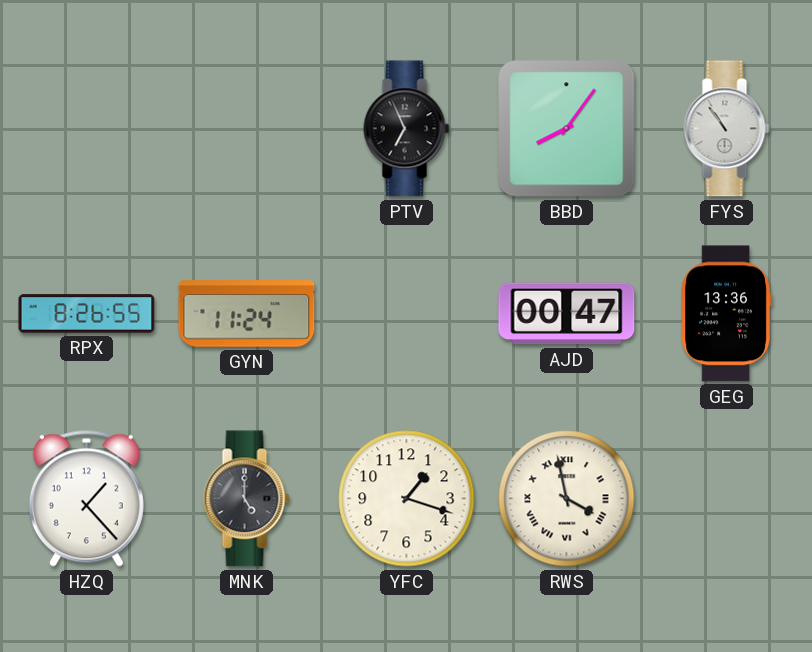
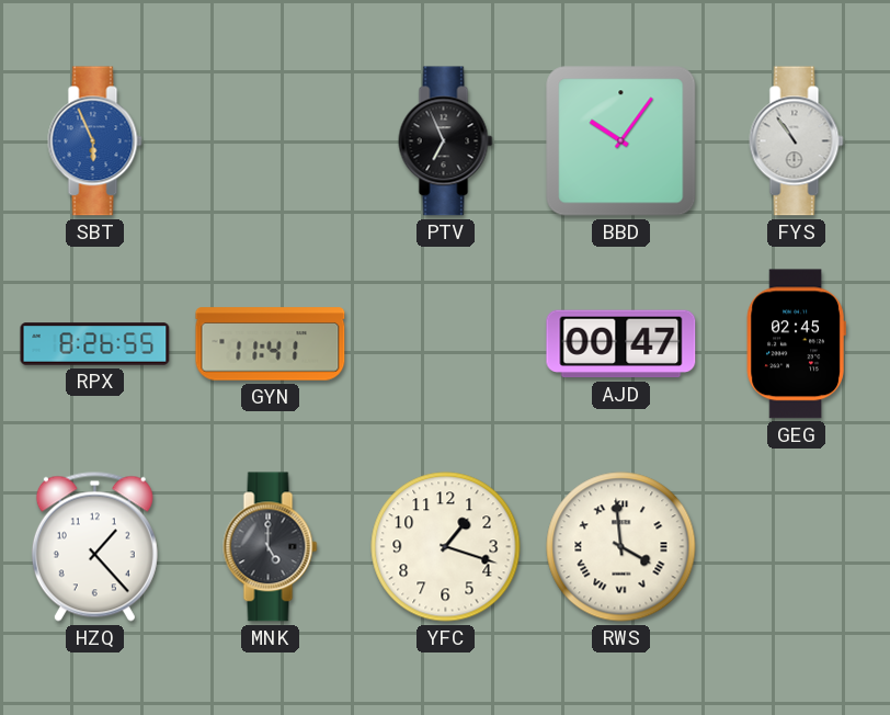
SBT: none -> 5:56
BBD: 8:06 -> 10:06
GYN: 11:24 -> 11:41
GEG: 13:36 -> 02:45
RWS: 3:58 -> 3:59
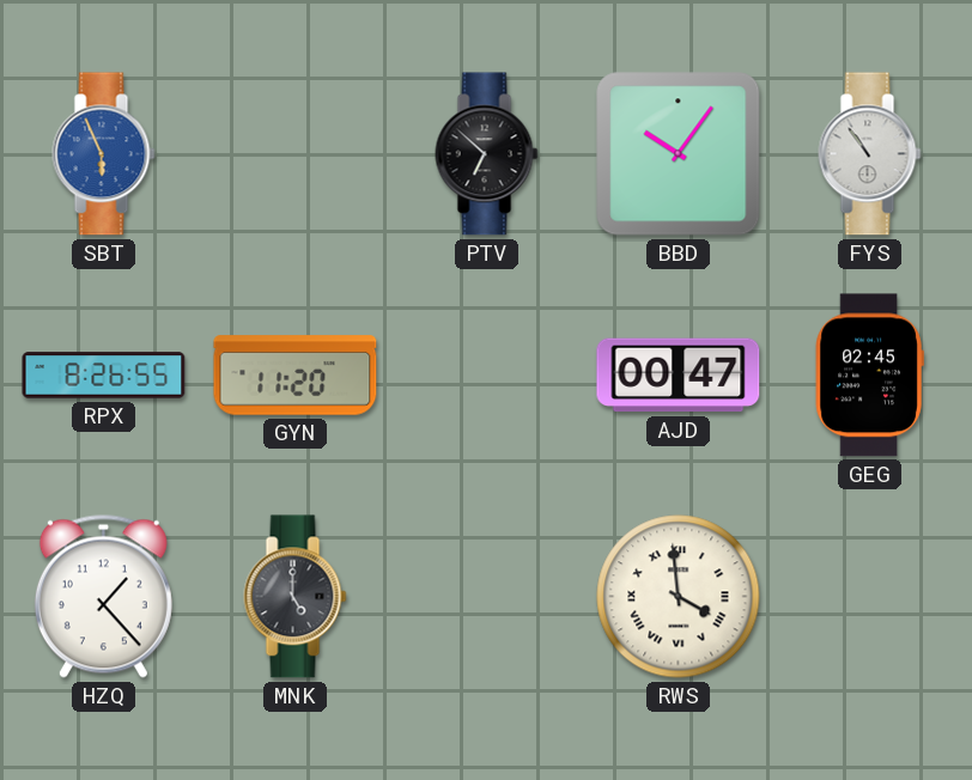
PTV: 6:56 -> 6:52
GYN: 11:41 -> 11:20
YFC: 1:18 -> none
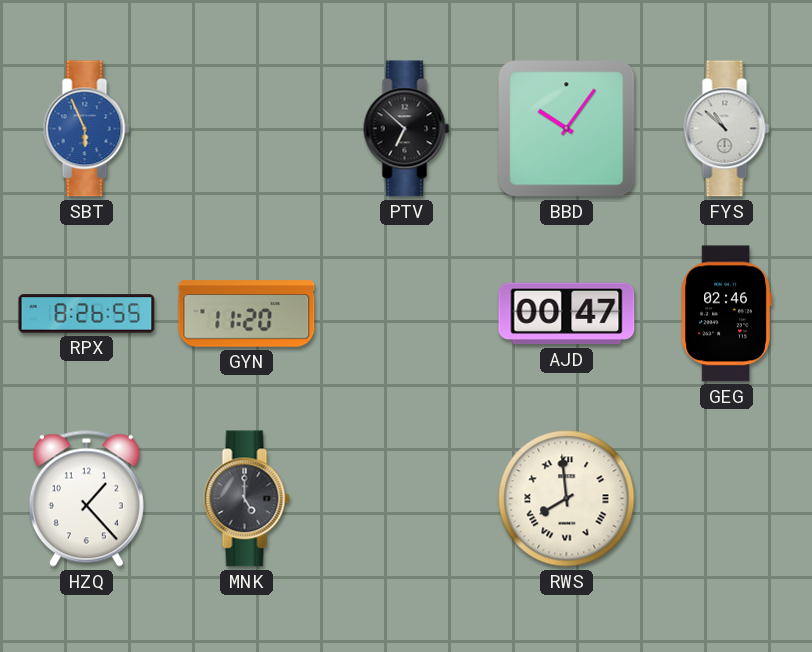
FYS: 10:54 -> 10:52
GEG: 02:45 -> 02:46
RWS: 3:59 -> 7:59
